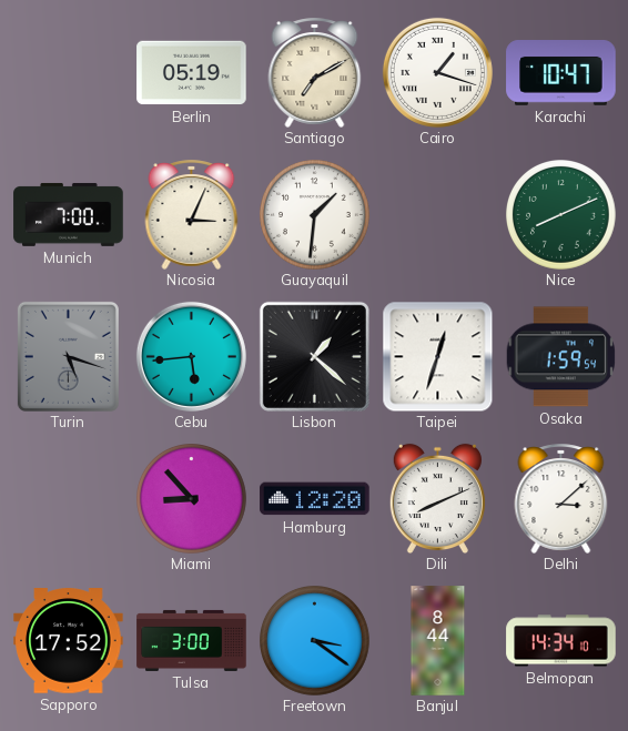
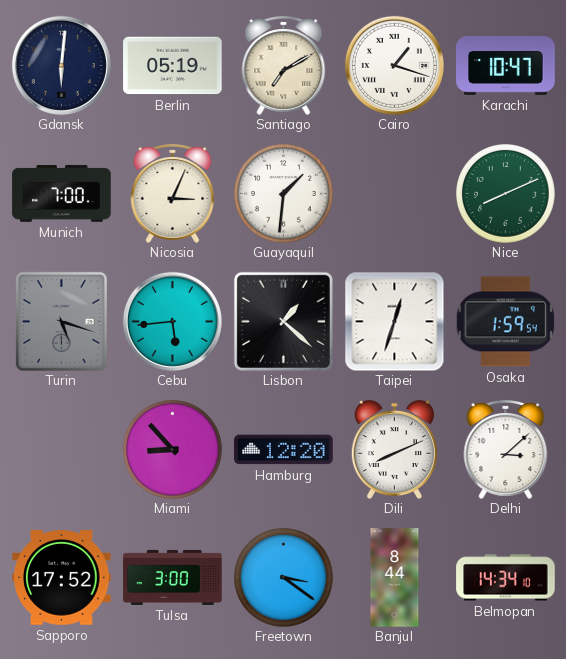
Gdansk: none -> 6:01
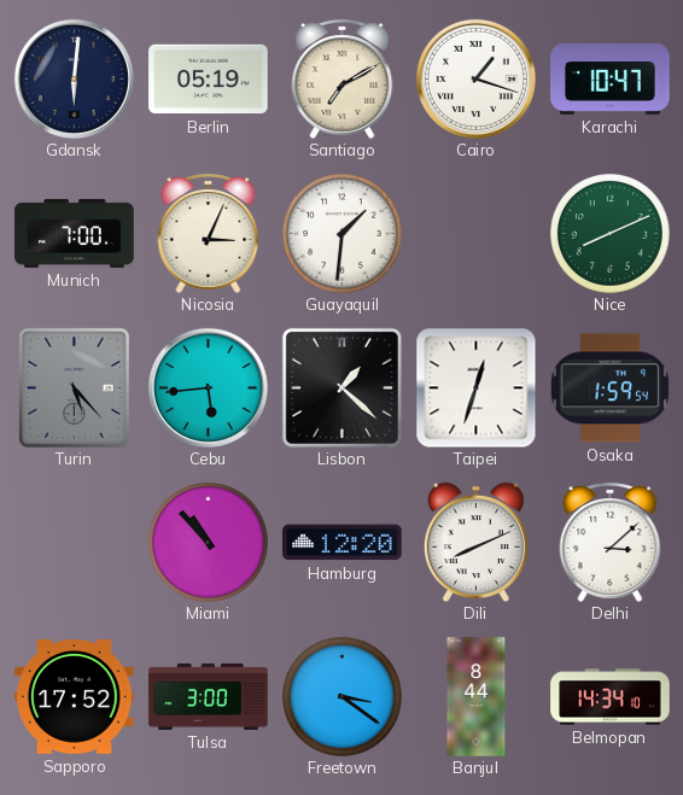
Turin: 5:18 -> 5:23
Miami: 8:53 -> 10:53
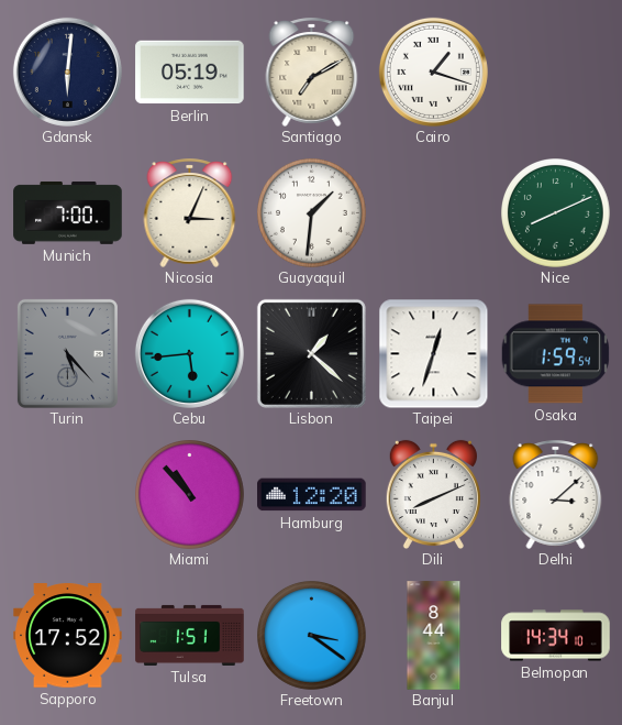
Karachi: 10:47 -> none
Tulsa: 3:00 -> 1:51
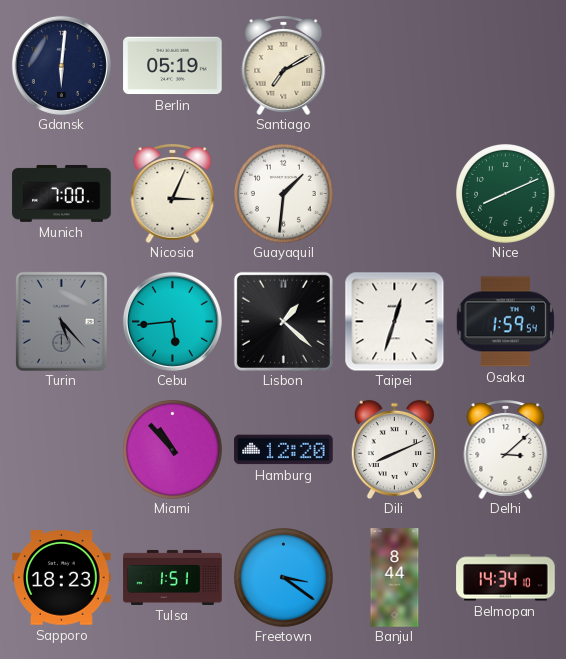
Cairo: 1:18 -> none
Sapporo: 17:52 -> 18:23
